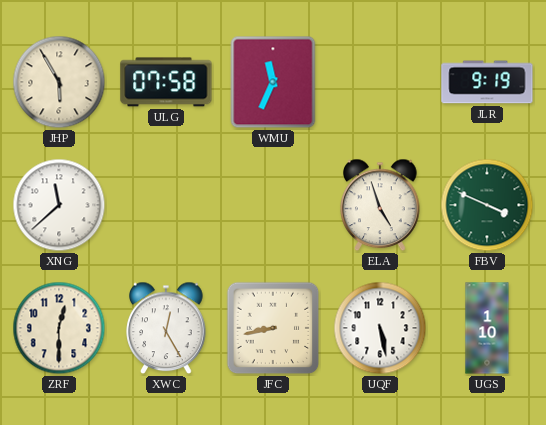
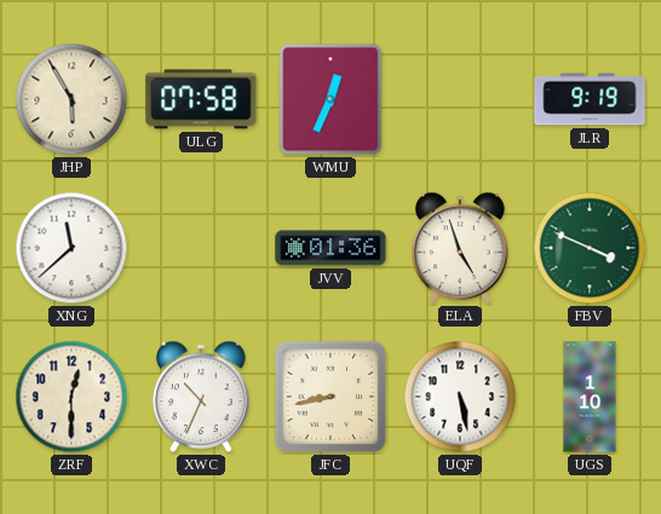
WMU: 11:34 -> 12:34
JVV: none -> 01:36
XWC: 12:25 -> 10:34
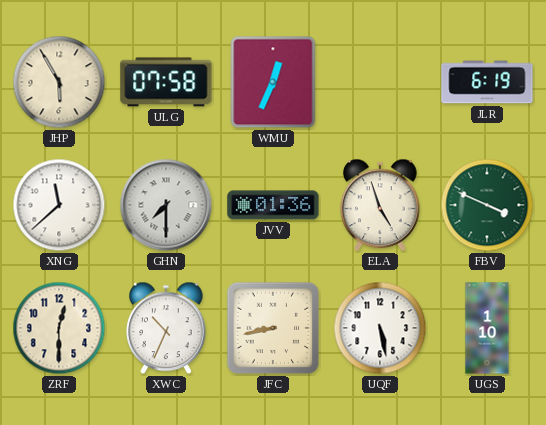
JLR: 9:19 -> 6:19
GHN: none -> 7:30
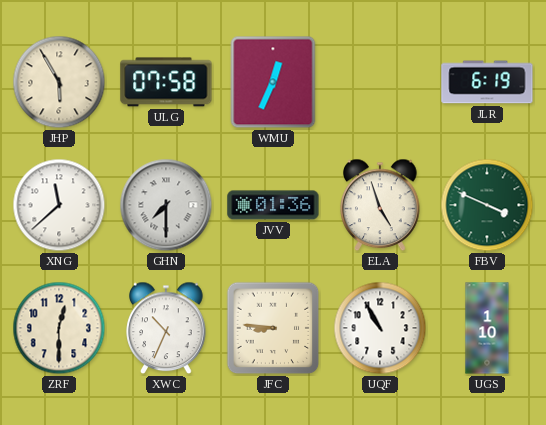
JFC: 8:43 -> 8:46
UQF: 5:28 -> 10:55
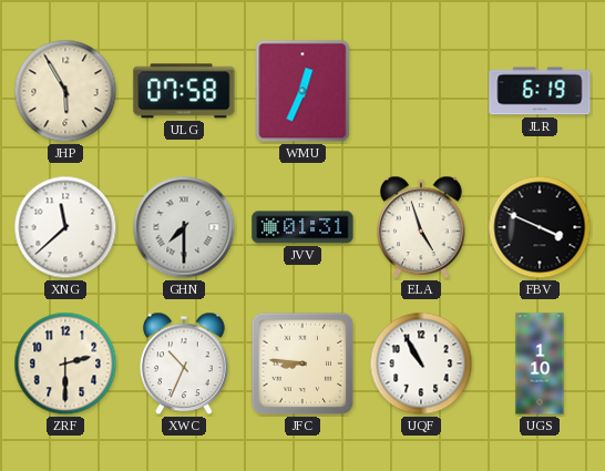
JVV: 01:36 -> 01:31
FBV dial: green -> black
ZRF: 12:30 -> 2:30
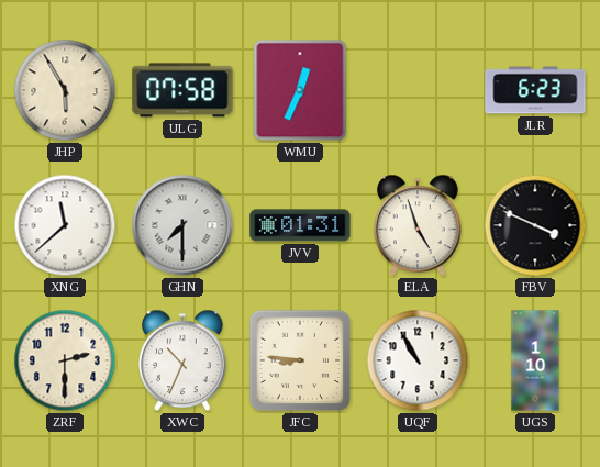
JLR: 6:19 -> 6:23
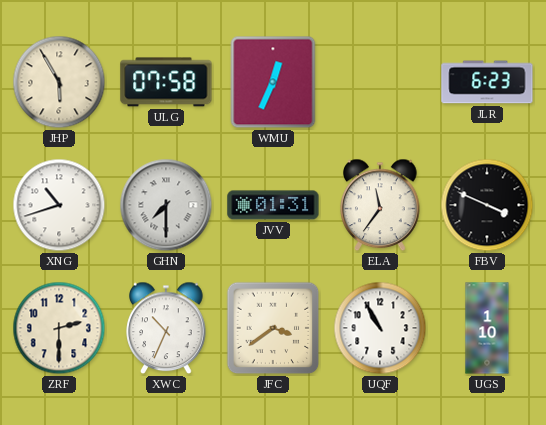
XNG: 11:38 -> 10:42
ELA: 4:57 -> 11:36
JFC: 8:46 -> 3:39
